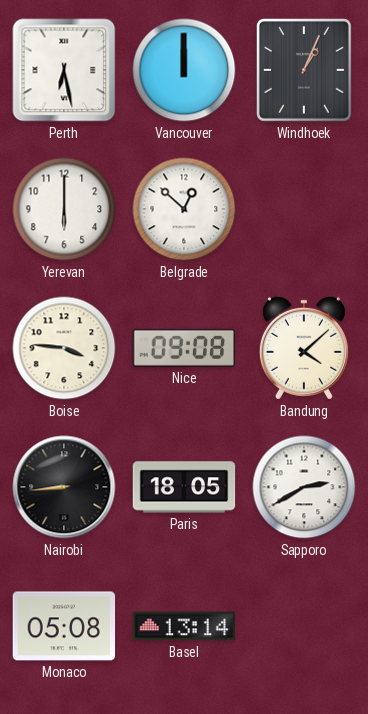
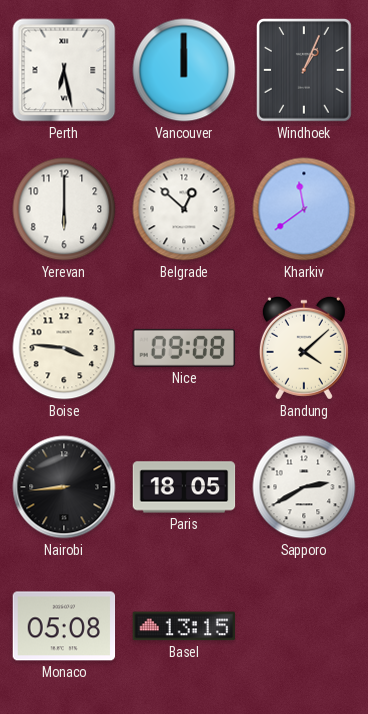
Kharkiv: none -> 11:39
Basel: 13:14 -> 13:15
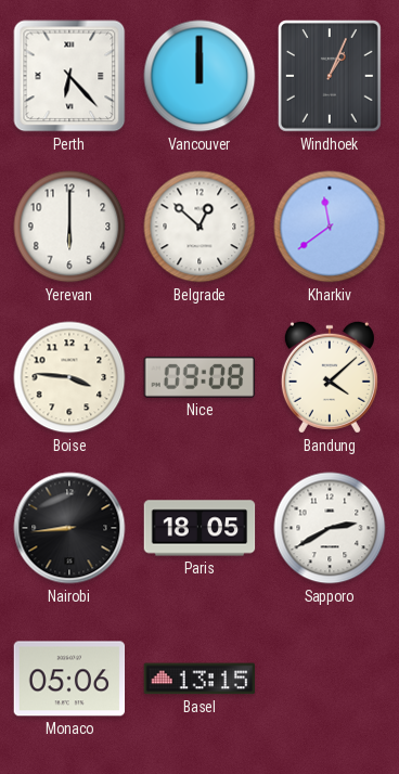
Perth: 6:28 -> 6:23
Monaco: 05:08 -> 05:06
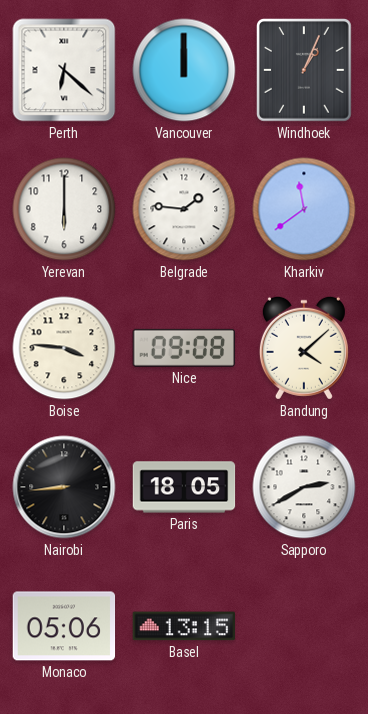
Perth: 6:23 -> 6:22
Belgrade: 12:52 -> 1:46
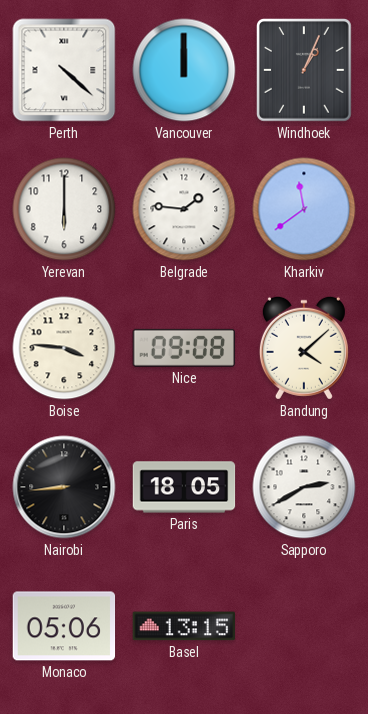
Perth: 6:22 -> 4:22
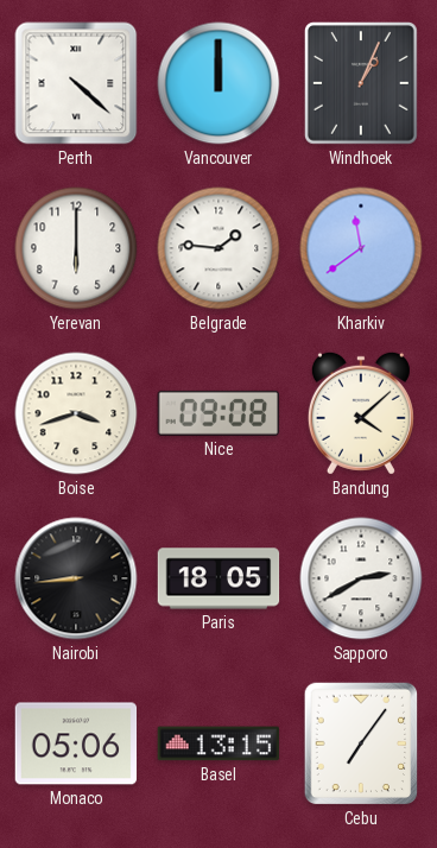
Boise: 3:46 -> 3:42
Cebu: none -> 7:06
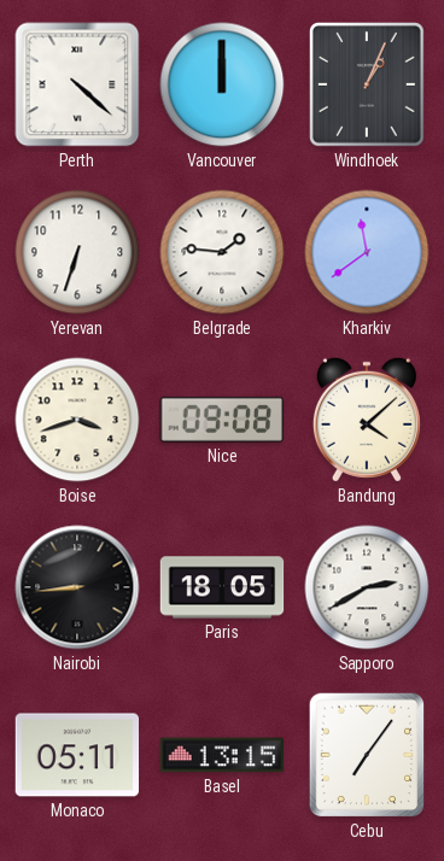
Yerevan: 6:00 -> 6:33
Monaco: 05:06 -> 05:11
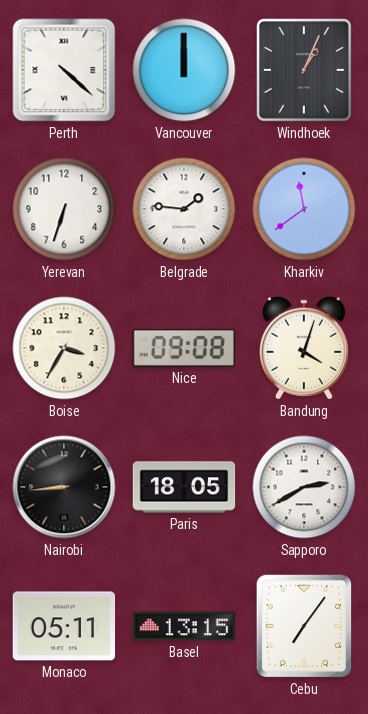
Boise: 3:42 -> 3:35
Bandung: 4:08 -> 4:03
